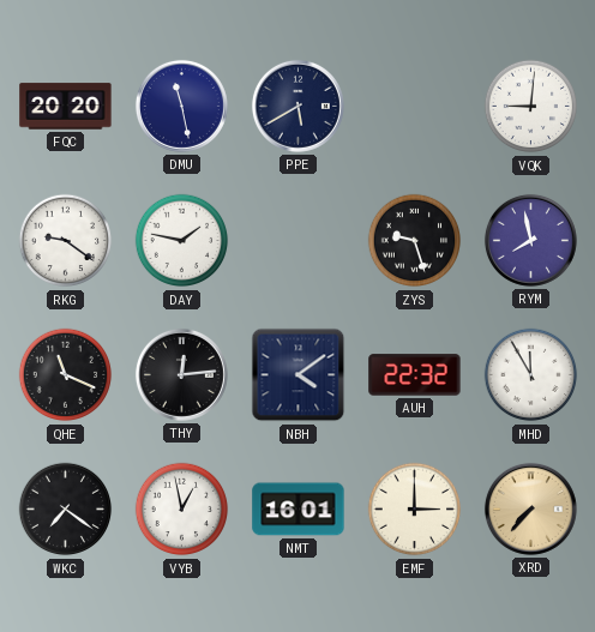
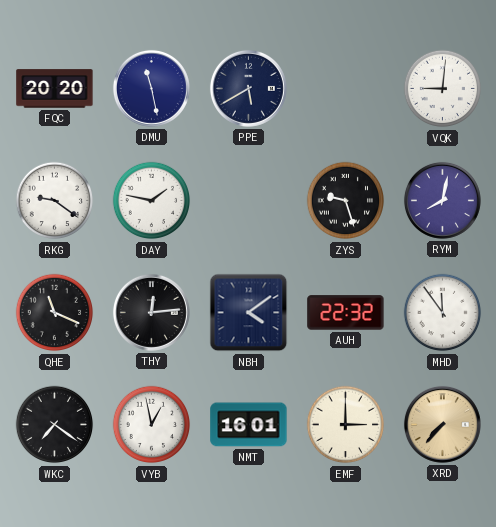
RYM: 7:58 -> 8:02
MHD: 11:55 -> 11:54
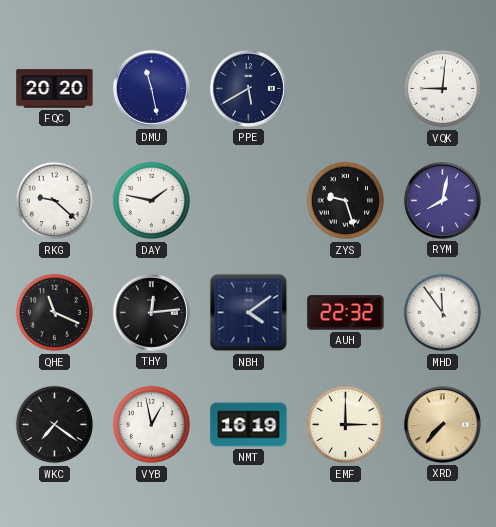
RKG: 9:21 -> 9:22
NMT: 16:01 -> 16:19
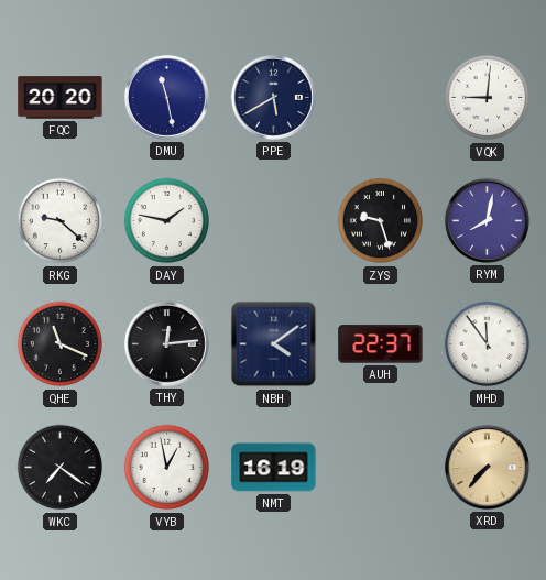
AUH: 22:32 -> 22:37
EMF: 3:00 -> none
